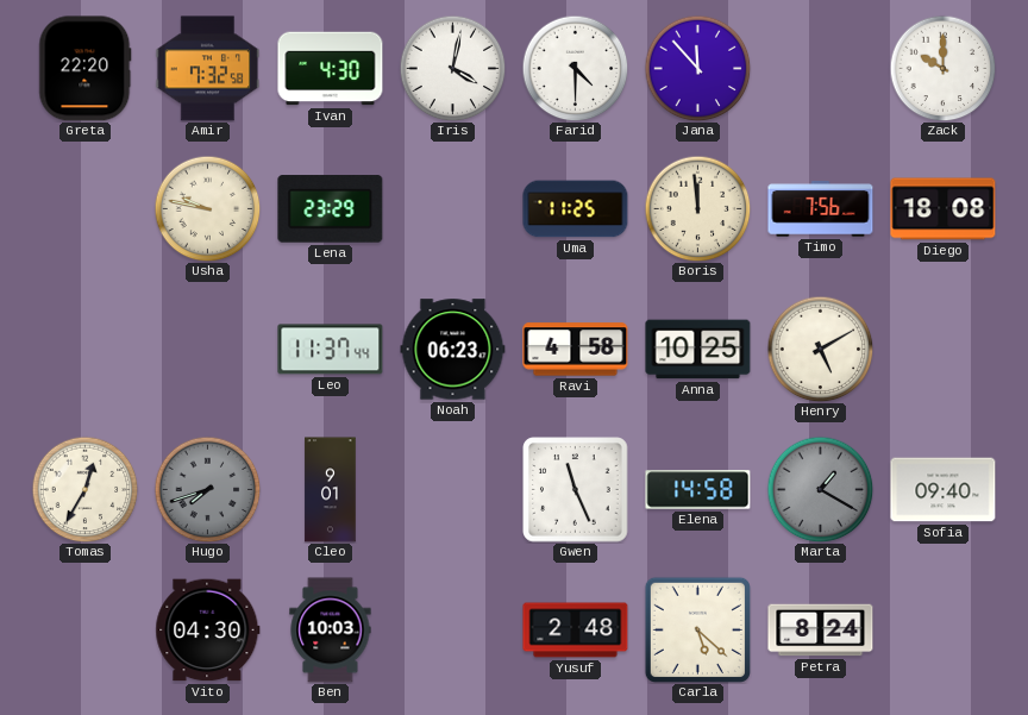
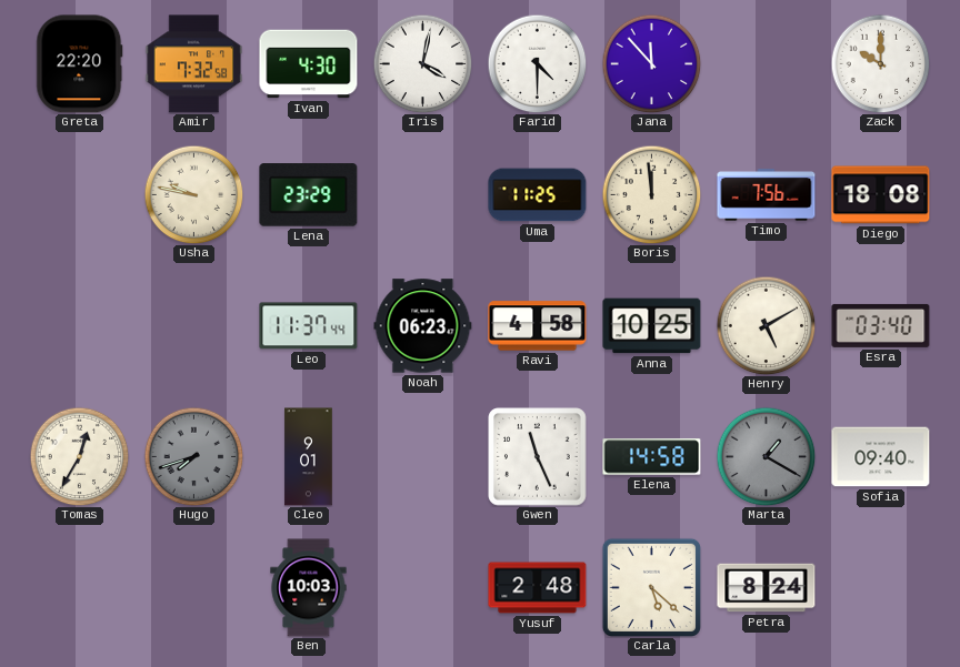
Esra: none -> 03:40
Vito: 04:30 -> none
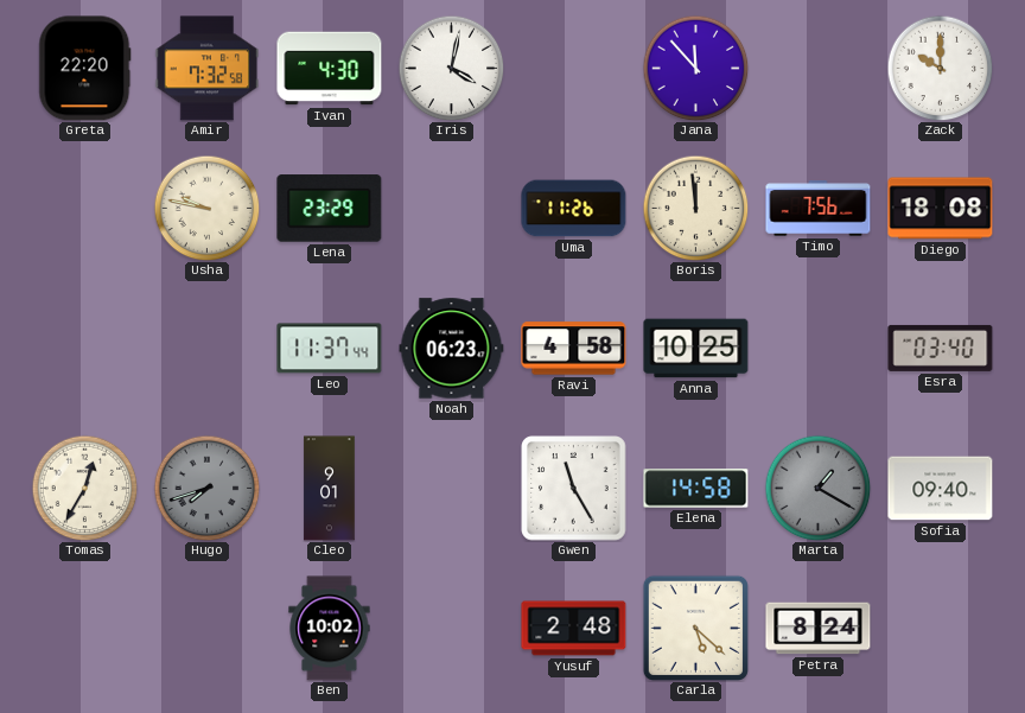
Farid: 4:30 -> none
Uma: 11:25 -> 11:26
Henry: 5:10 -> none
Gwen: 11:26 -> 11:25
Ben: 10:03 -> 10:02
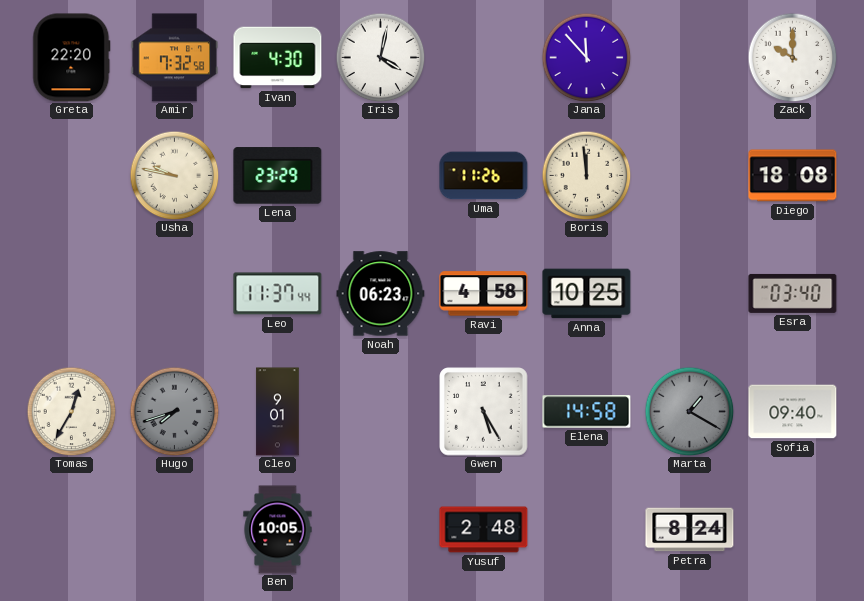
Timo: 7:56 -> none
Gwen: 11:25 -> 5:25
Ben: 10:02 -> 10:05
Carla: 5:22 -> none
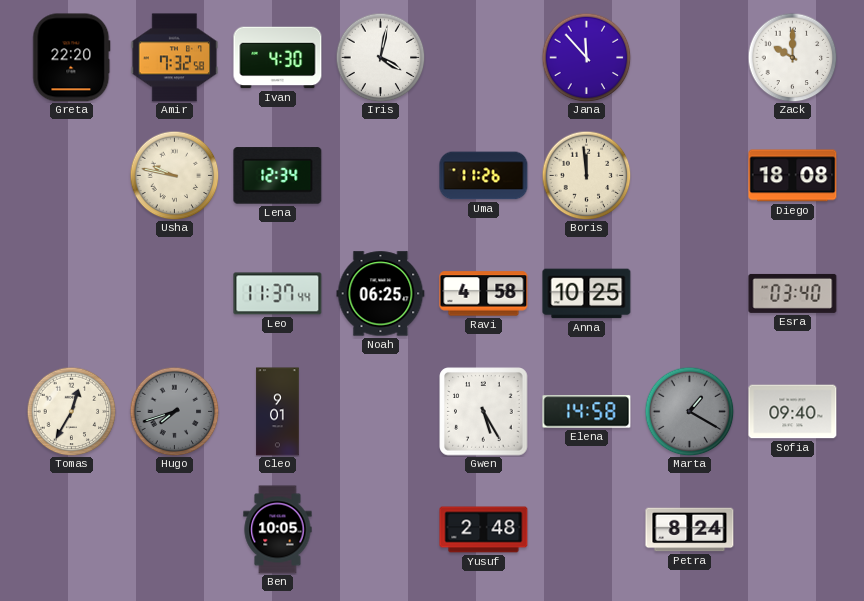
Lena: 23:29 -> 12:34
Noah: 06:23 -> 06:25
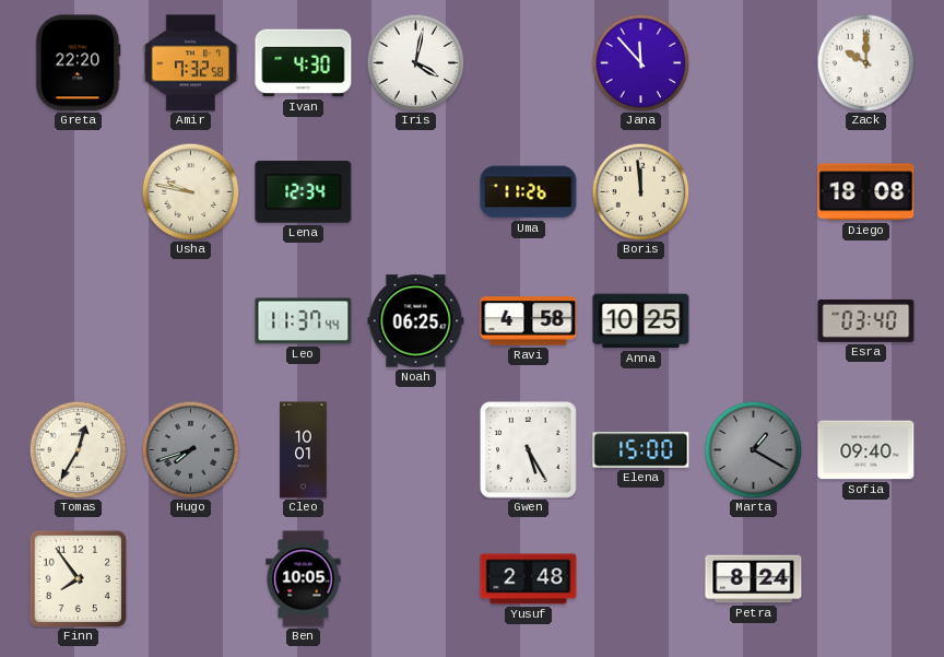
Cleo: 9:01 -> 10:01
Elena: 14:58 -> 15:00
Finn: none -> 7:54
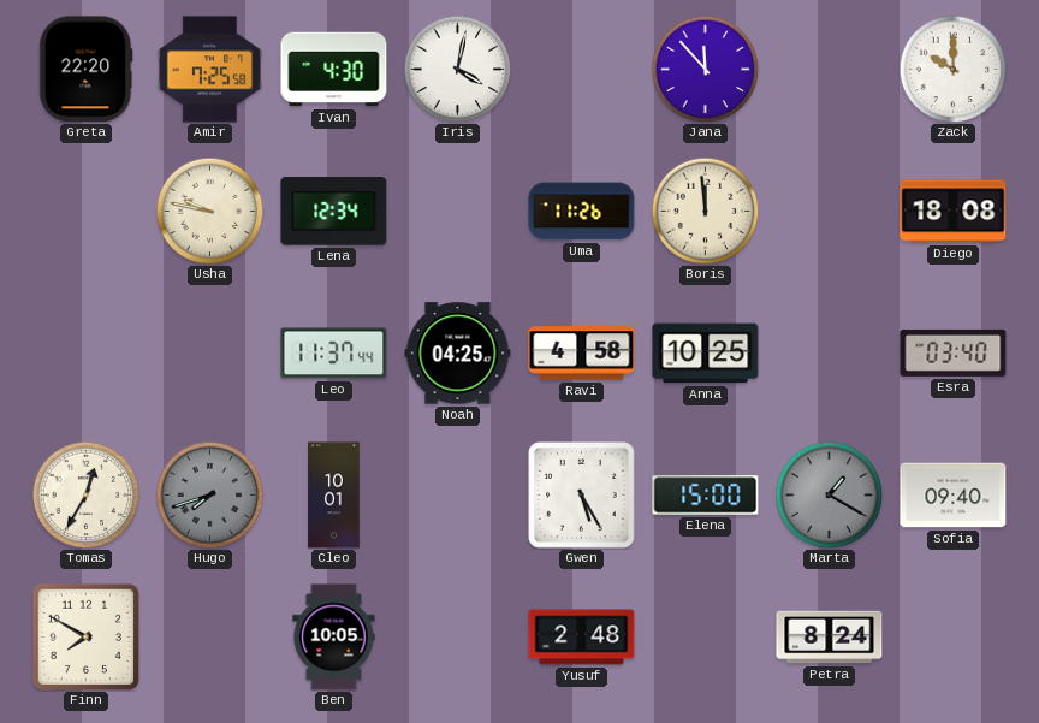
Amir: 7:32 -> 7:25
Noah: 06:25 -> 04:25
Finn: 7:54 -> 7:50
